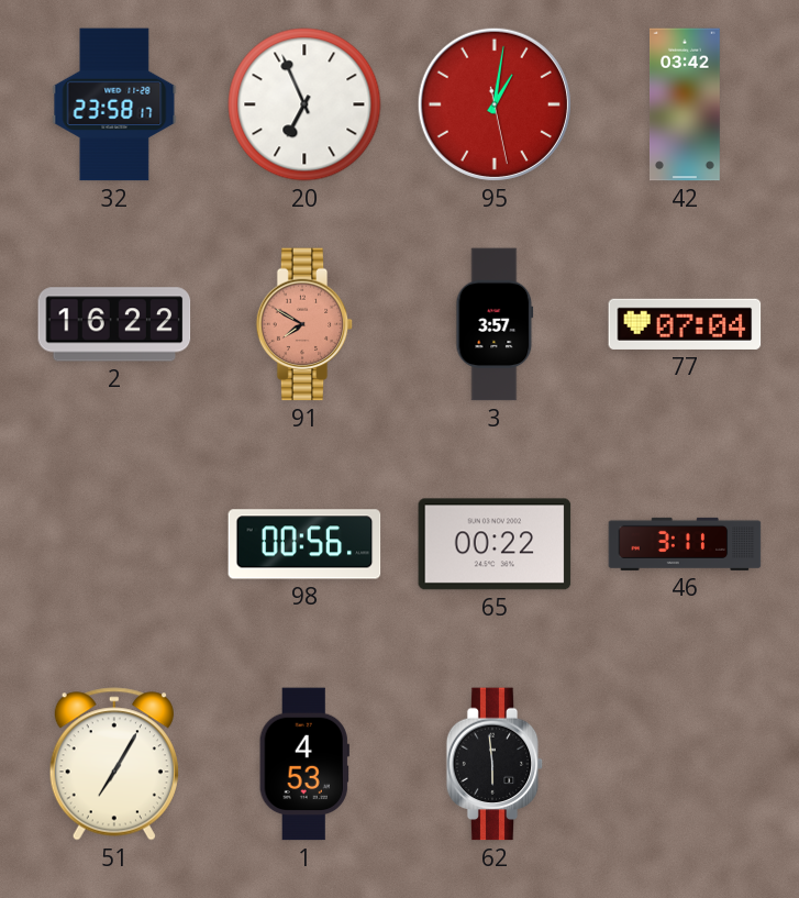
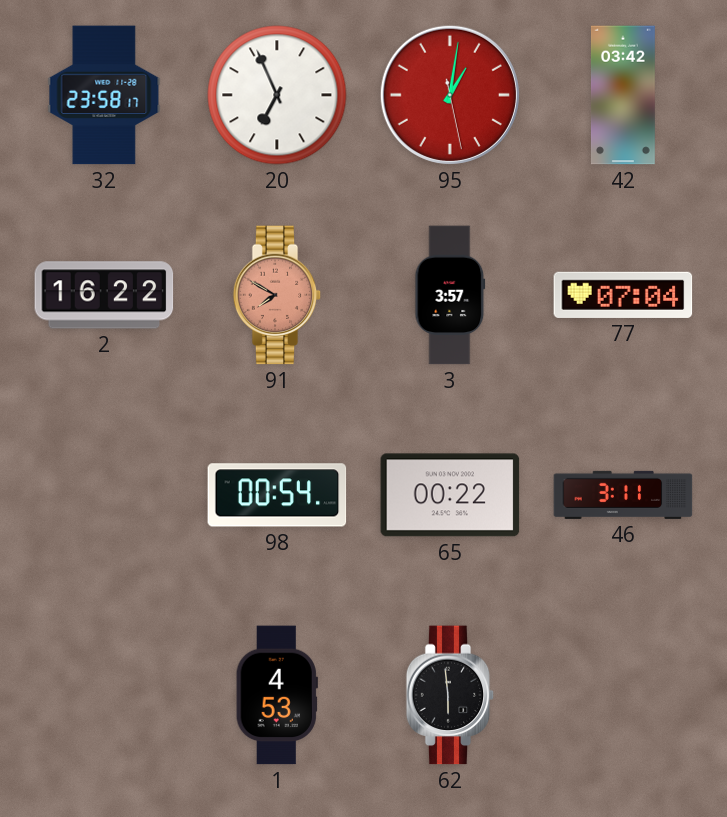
98: 00:56 -> 00:54
51: 7:05 -> none
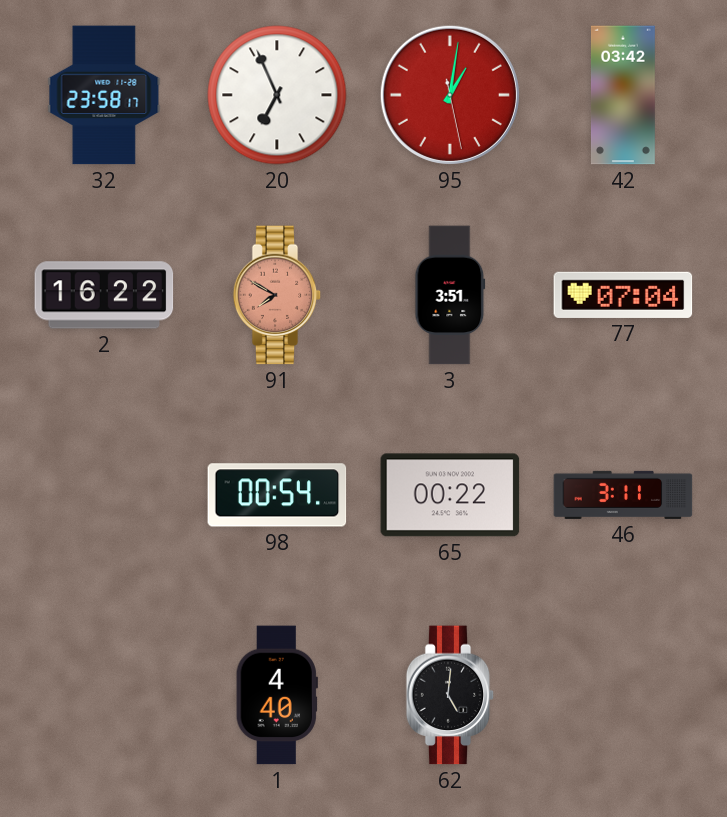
3: 3:57 -> 3:51
1: 4:53 -> 4:40
62: 5:59 -> 5:01
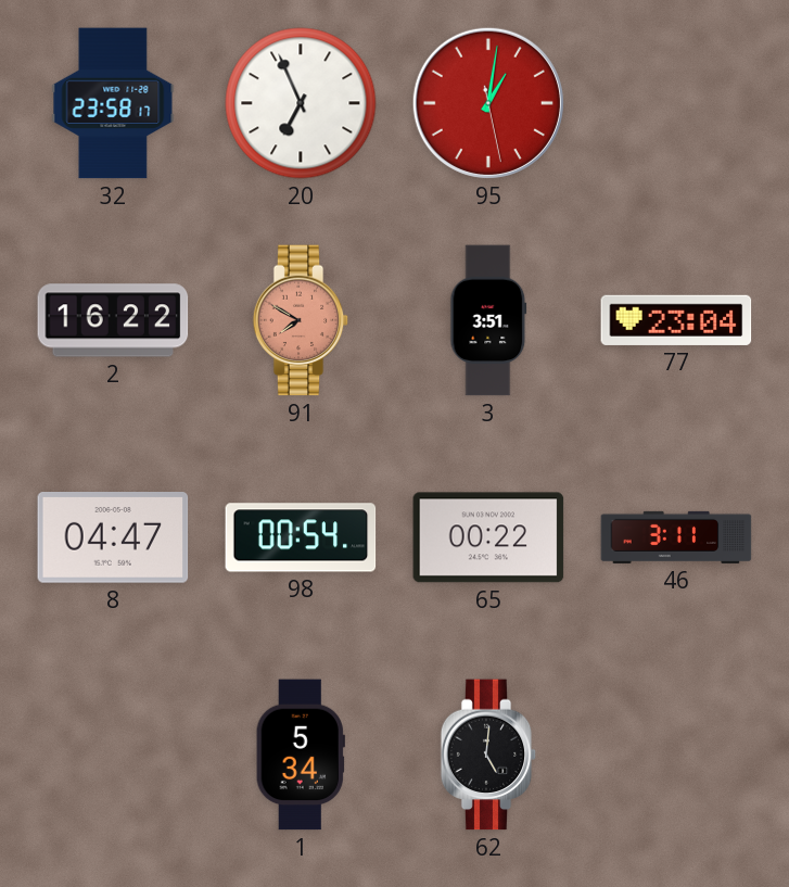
42: 03:42 -> none
77: 07:04 -> 23:04
8: none -> 04:47
1: 4:40 -> 5:34
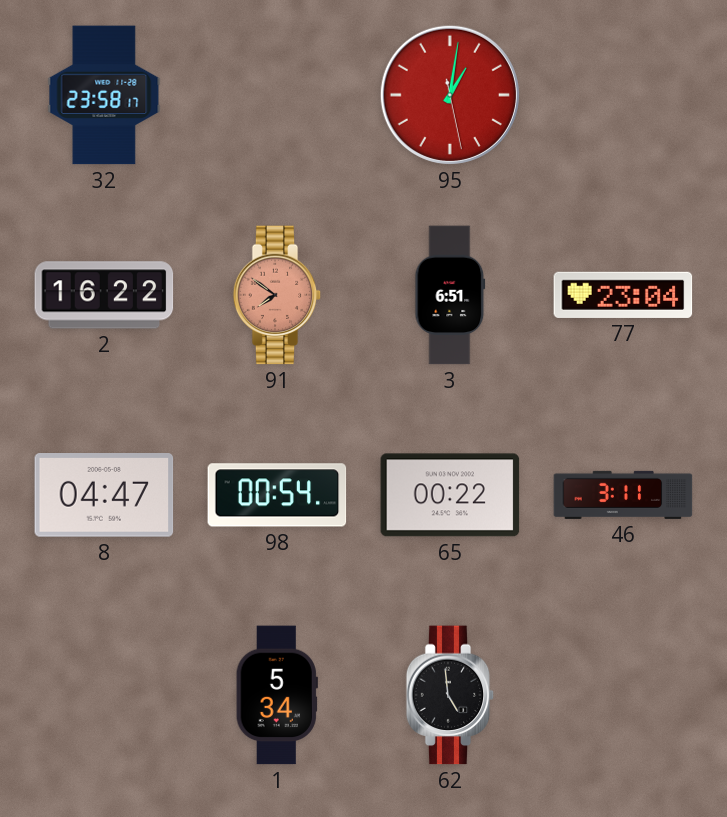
20: 6:56 -> none
91: 7:50 -> 7:51
3: 3:51 -> 6:51
62: 5:01 -> 4:59
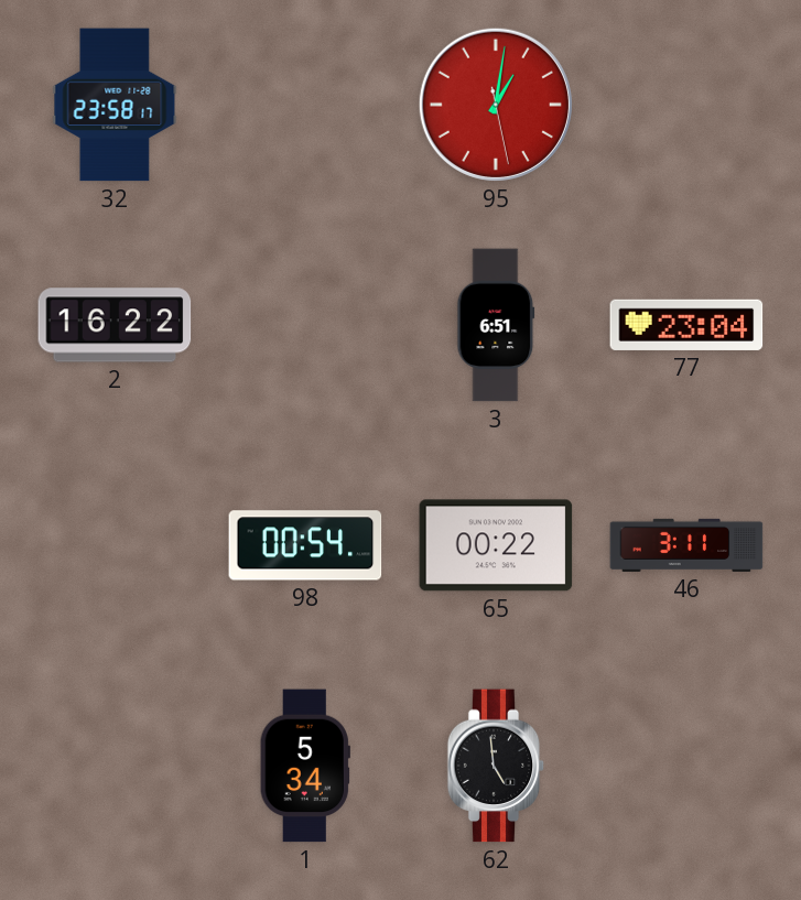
91: 7:51 -> none
8: 04:47 -> none
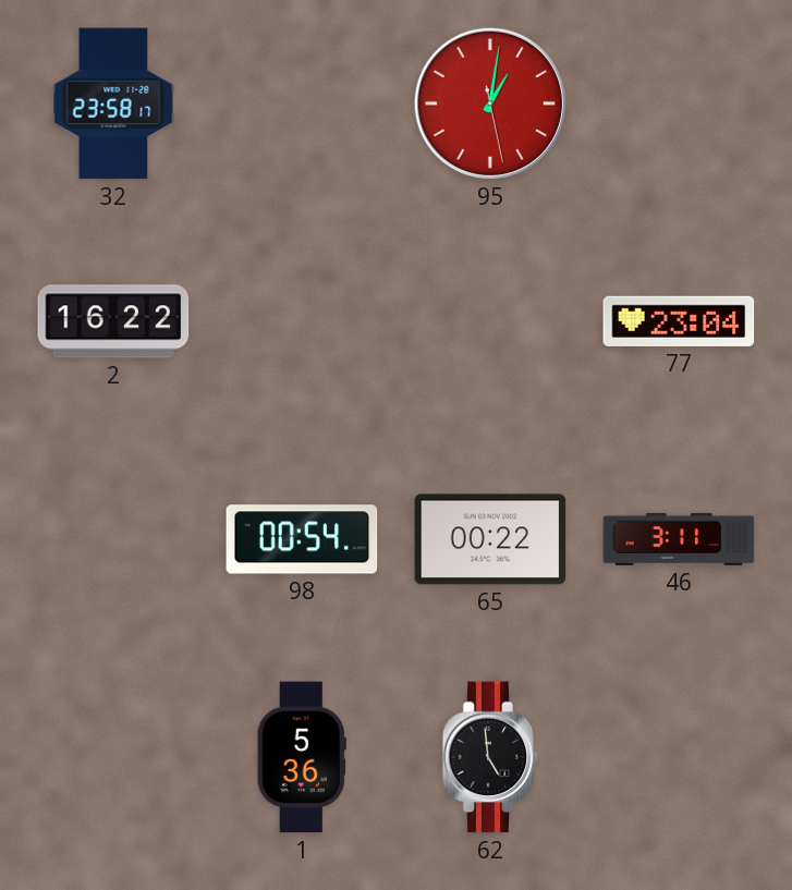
3: 6:51 -> none
1: 5:34 -> 5:36
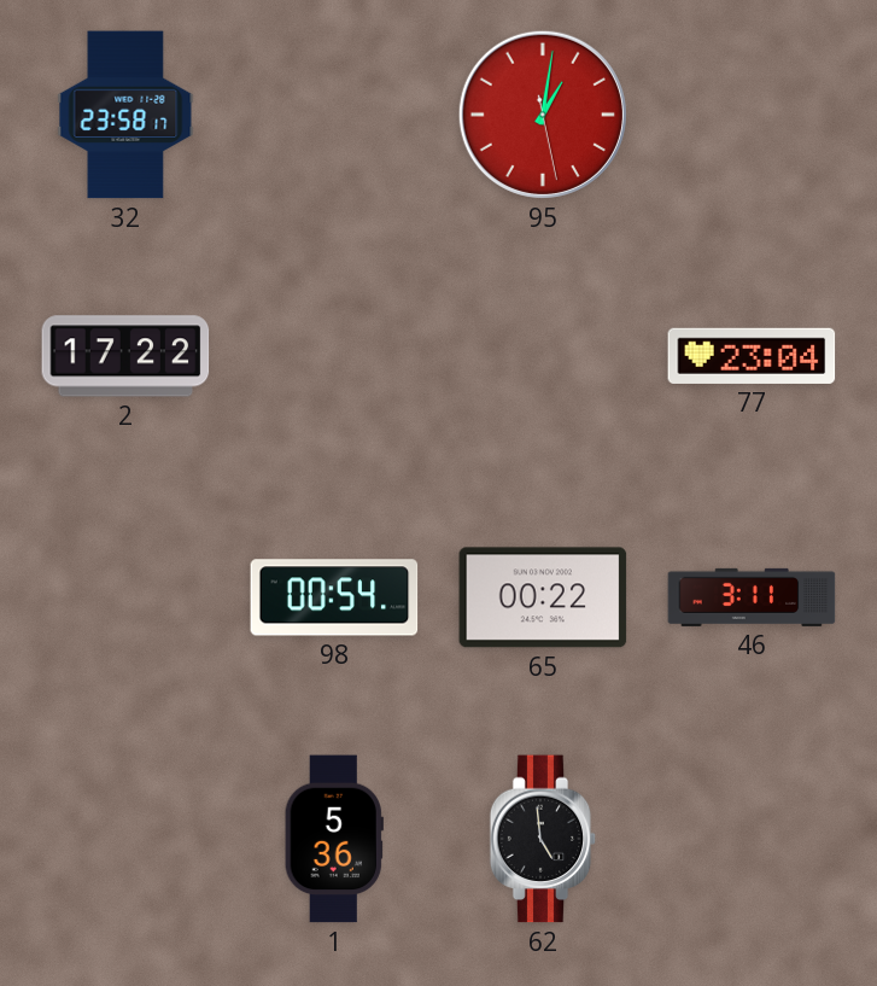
2: 16:22 -> 17:22
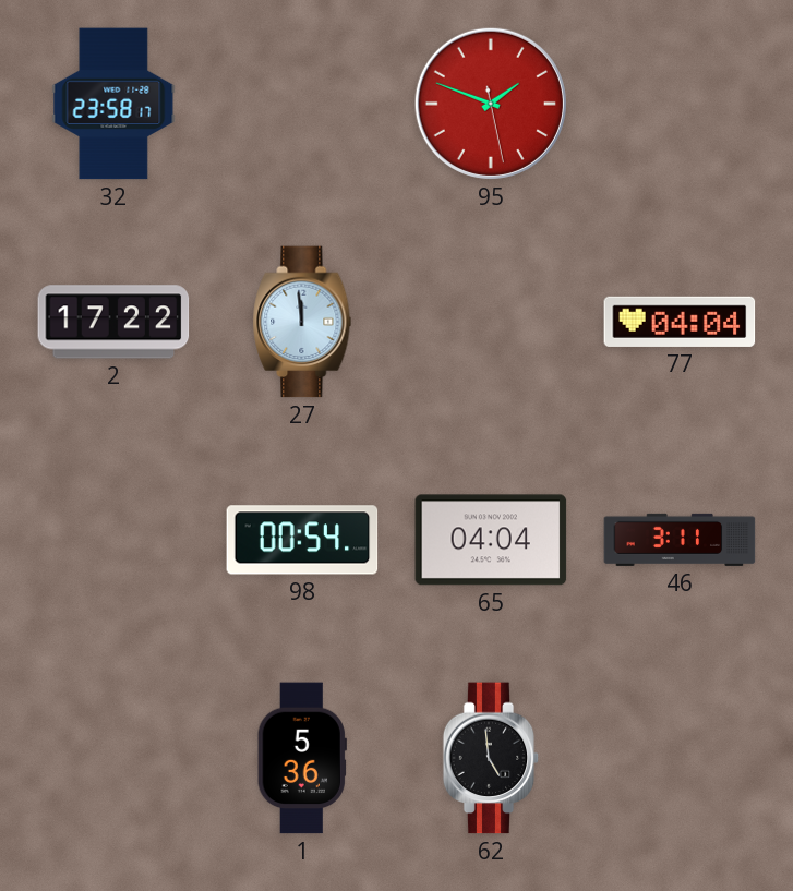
95: 1:01 -> 1:48
27: none -> 11:59
77: 23:04 -> 04:04
65: 00:22 -> 04:04
